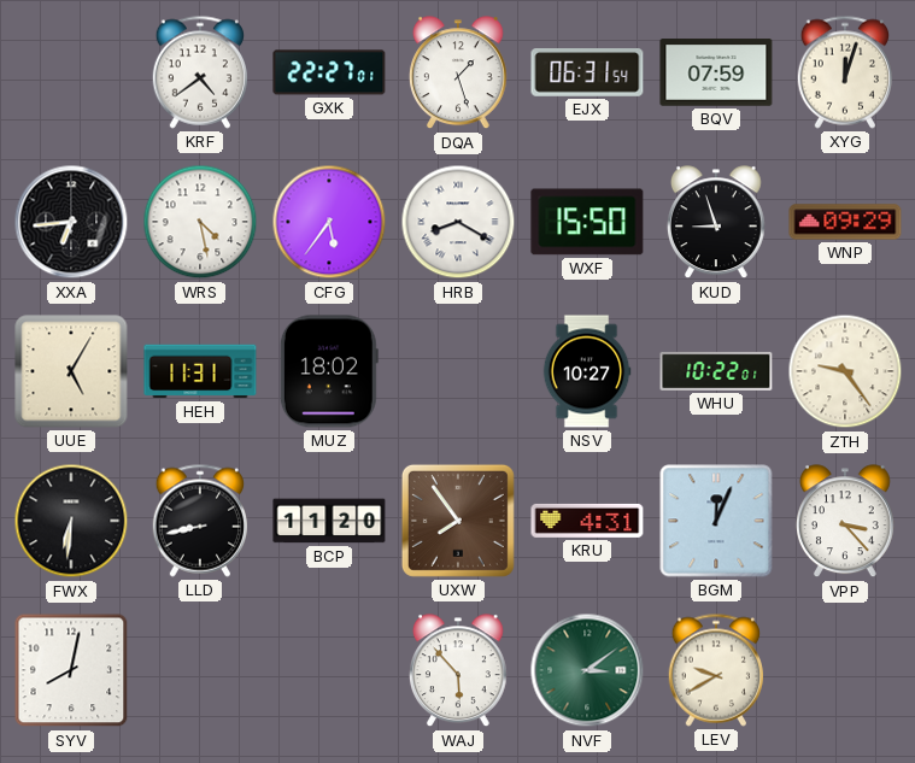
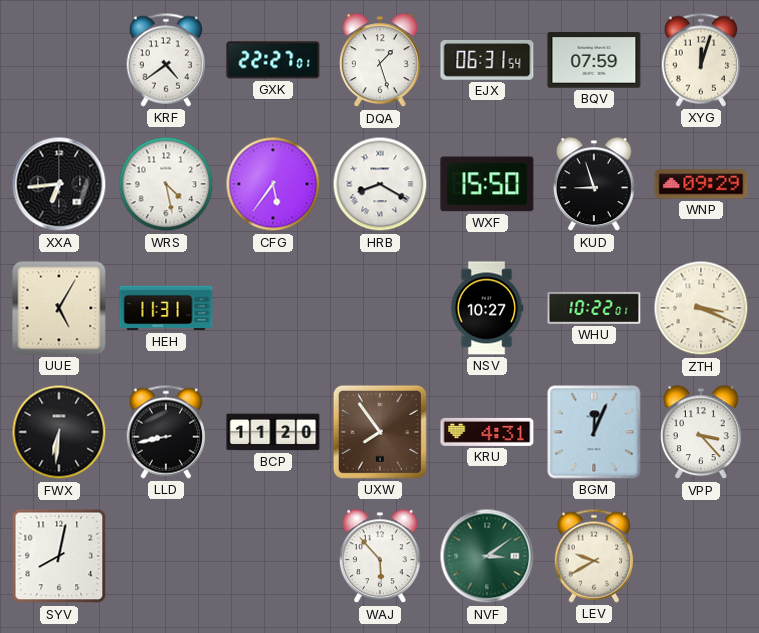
MUZ: 18:02 -> none
ZTH: 9:24 -> 3:19
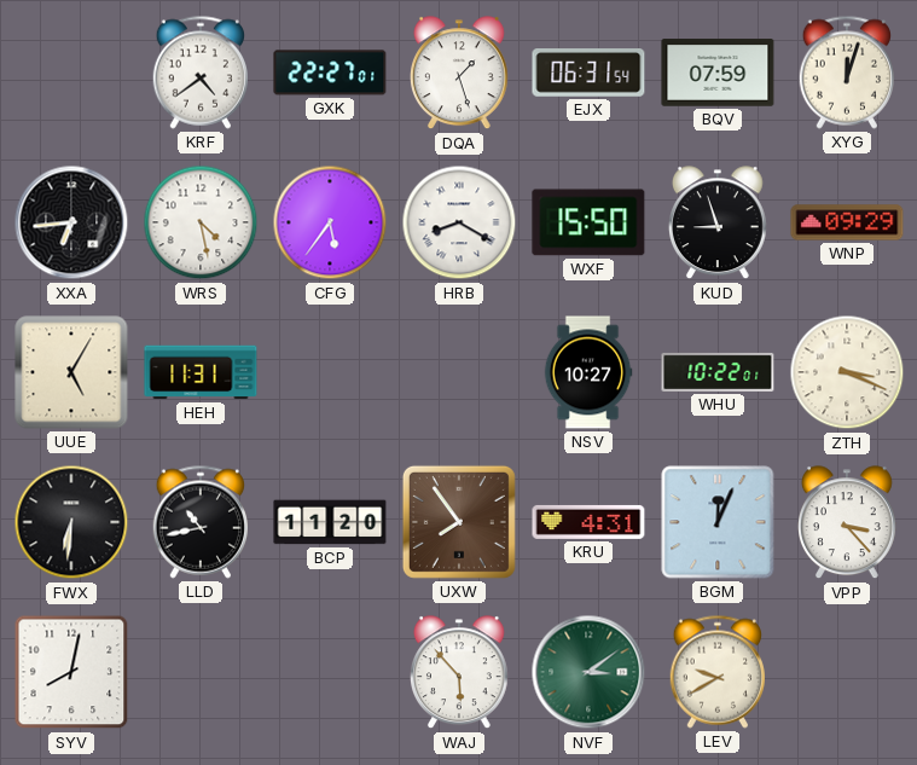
LLD: 8:43 -> 10:43
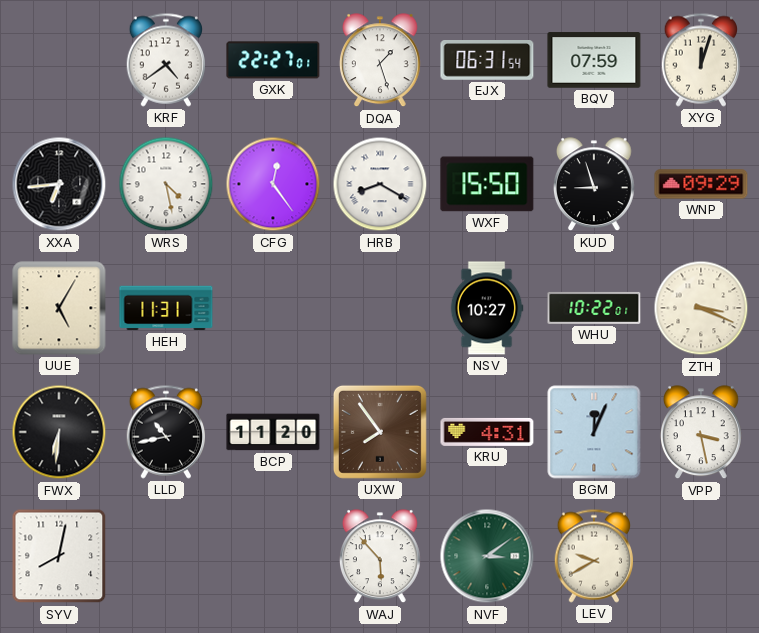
CFG: 5:36 -> 12:24
VPP: 3:23 -> 3:28
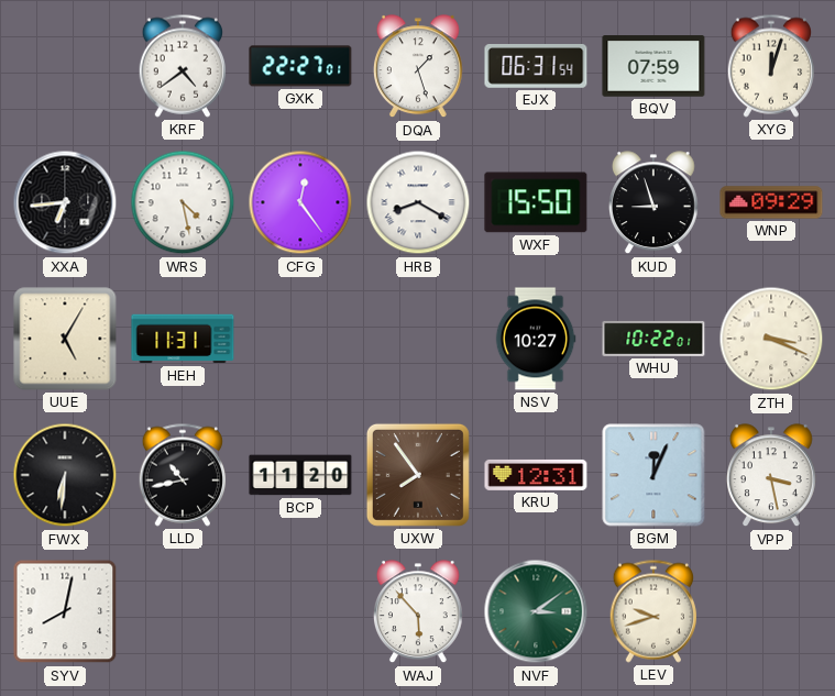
KRU: 4:31 -> 12:31
LEV: 9:40 -> 9:42
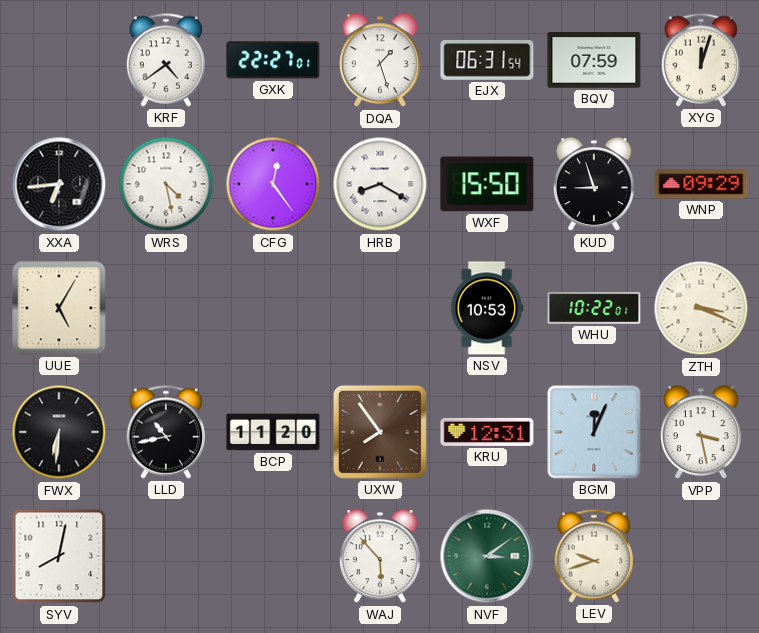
HEH: 11:31 -> none
NSV: 10:27 -> 10:53
